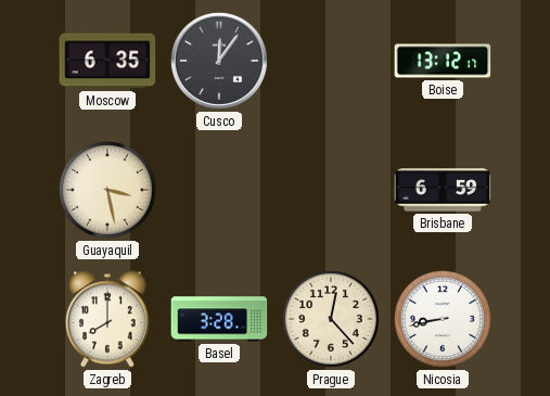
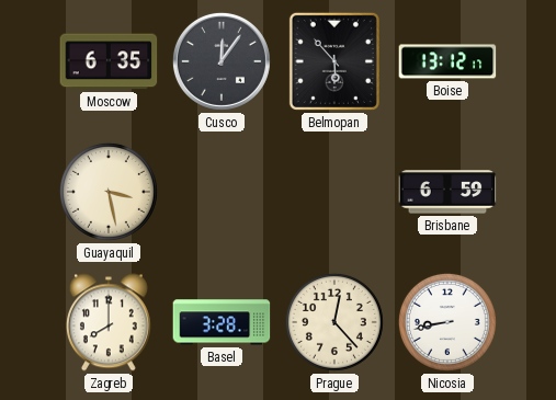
Belmopan: none -> 5:53
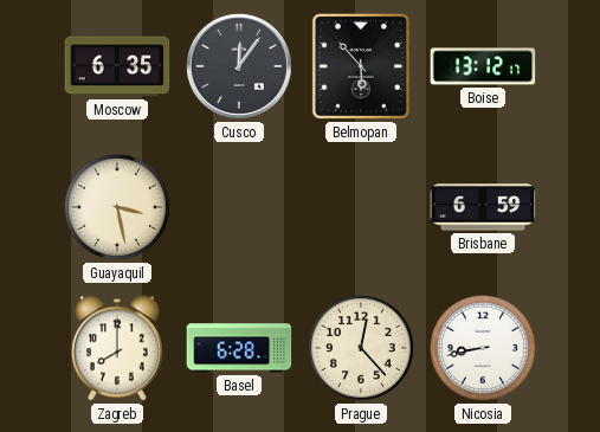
Basel: 3:28 -> 6:28
